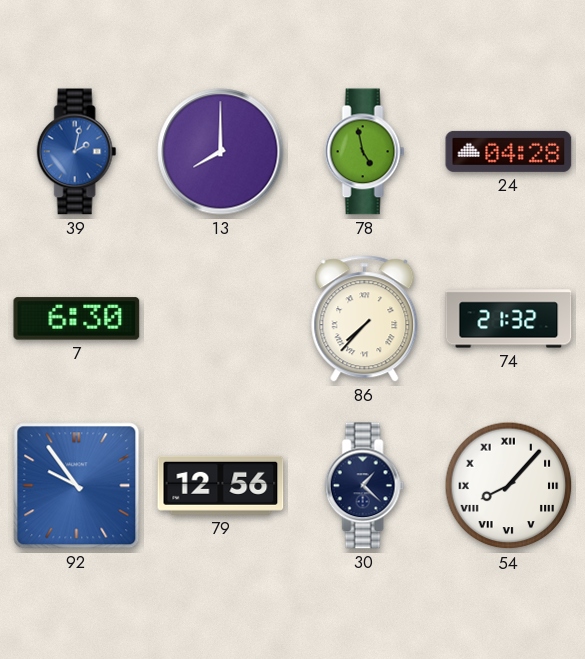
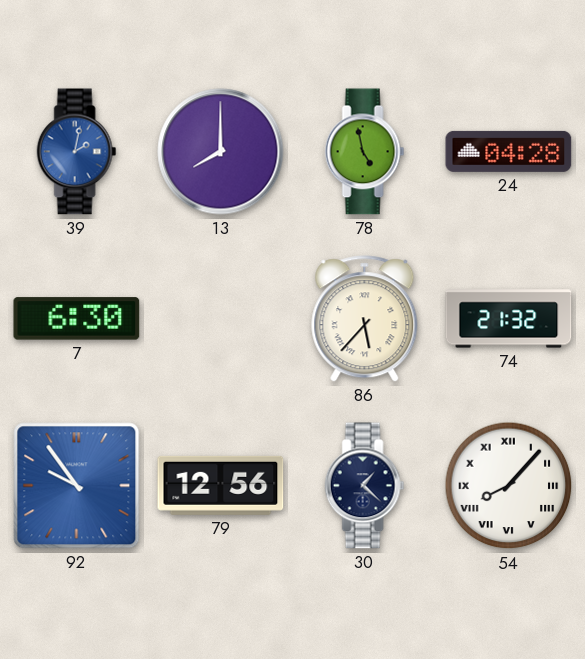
86: 7:37 -> 5:37
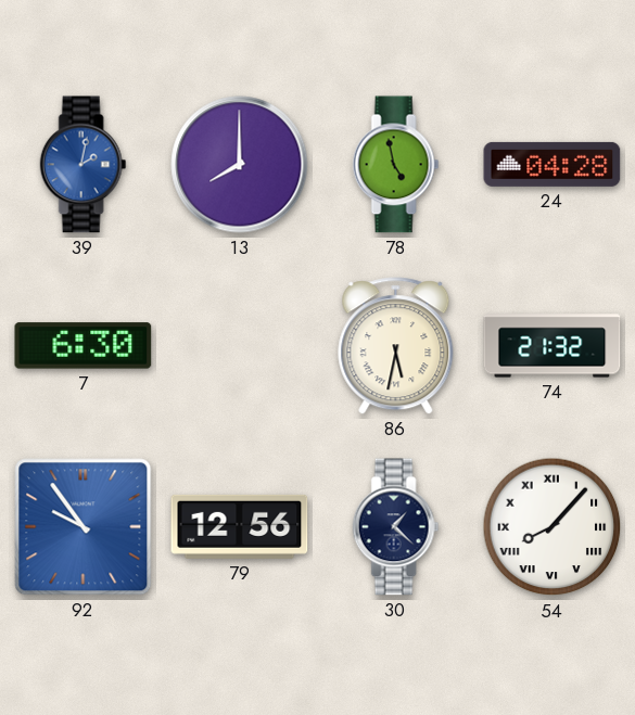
86: 5:37 -> 5:32
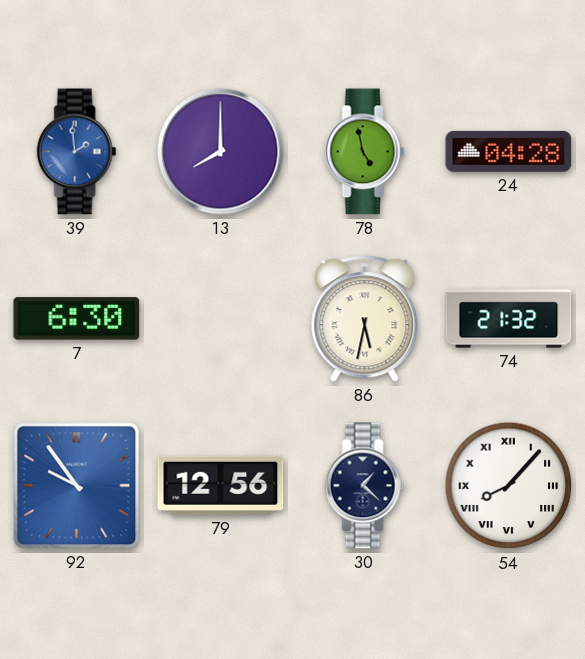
39: 2:02 -> 1:59
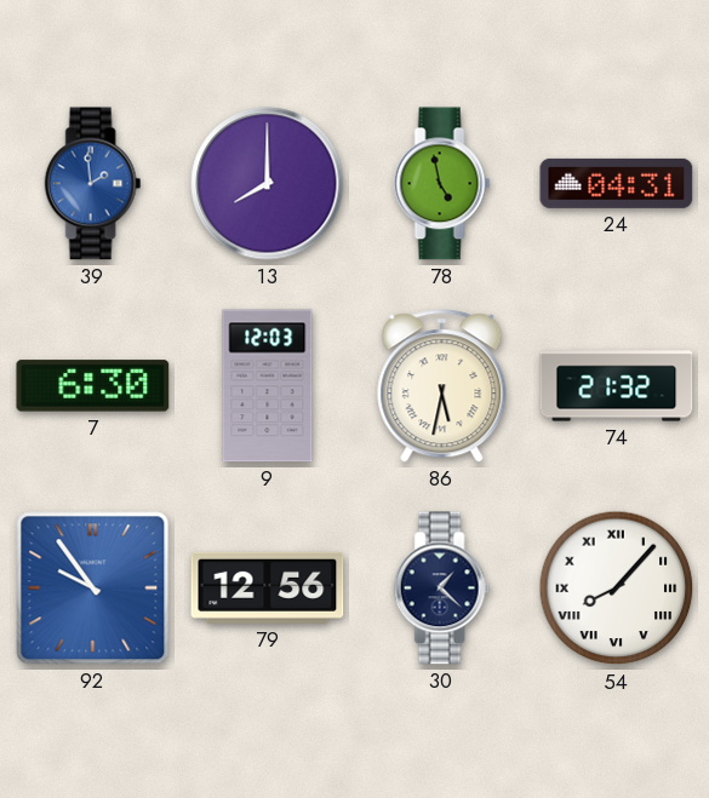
24: 04:28 -> 04:31
9: none -> 12:03
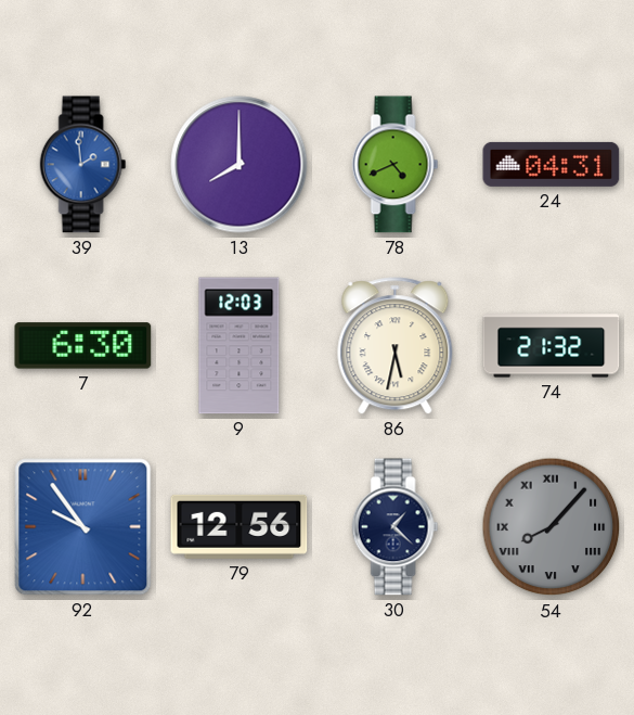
78: 4:58 -> 4:41
54 dial: white -> grey
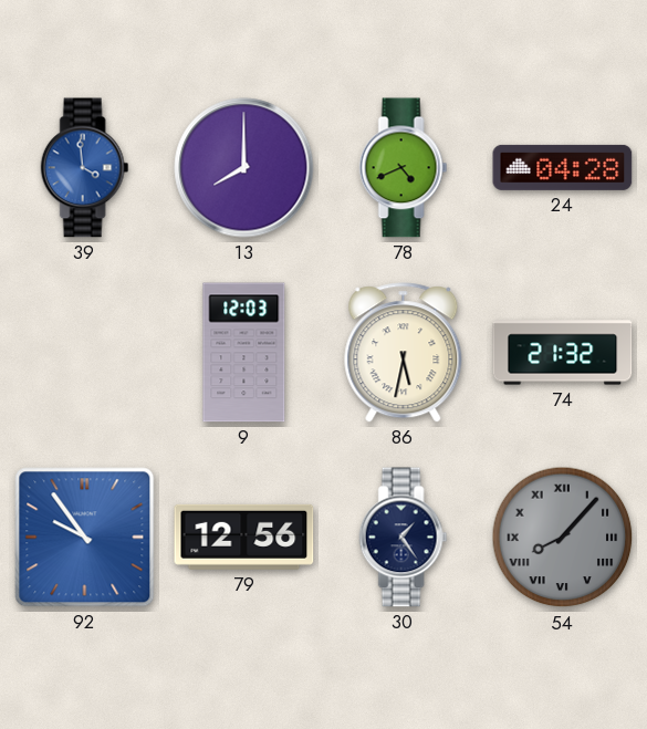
39: 1:59 -> 3:59
24: 04:31 -> 04:28
7: 6:30 -> none
30: 1:22 -> 1:24
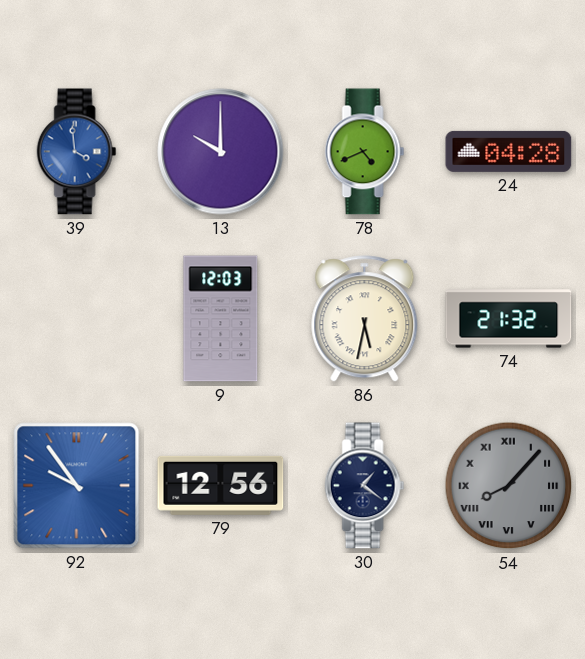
13: 8:00 -> 10:00
30: 1:24 -> 1:21
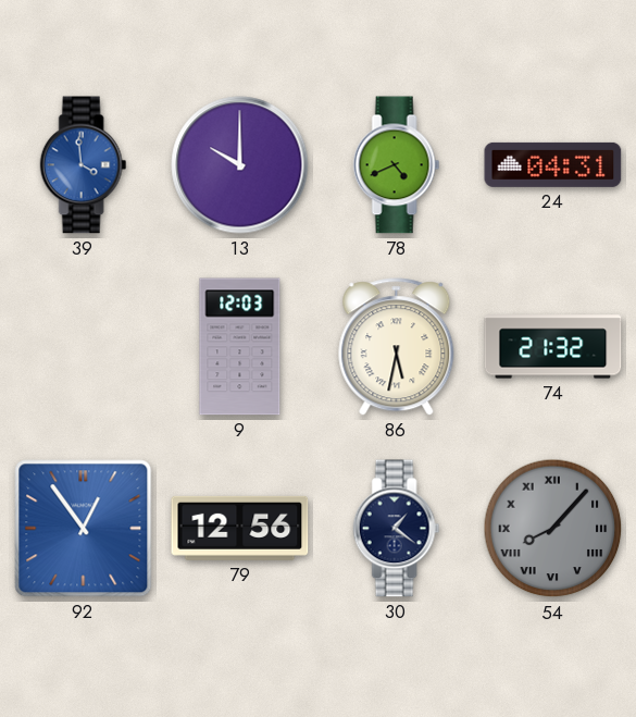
24: 04:28 -> 04:31
92: 9:54 -> 12:54
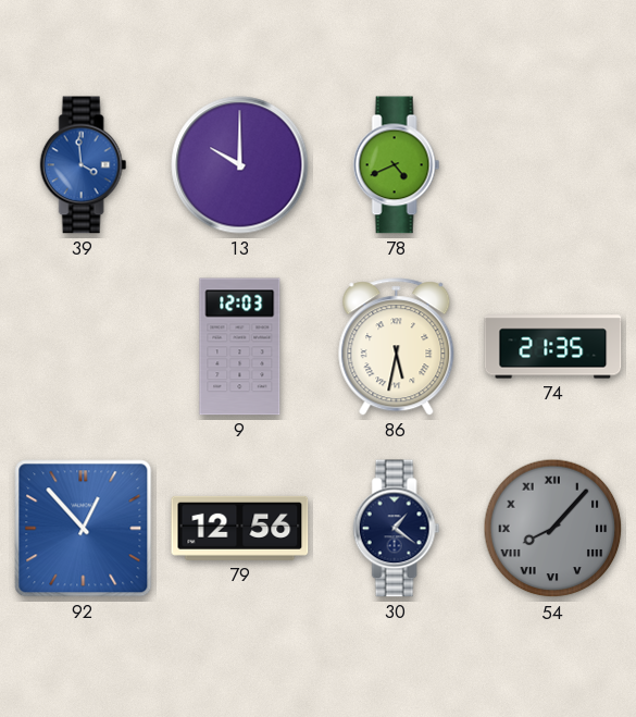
24: 04:31 -> none
74: 21:32 -> 21:35
92: 12:54 -> 12:53
